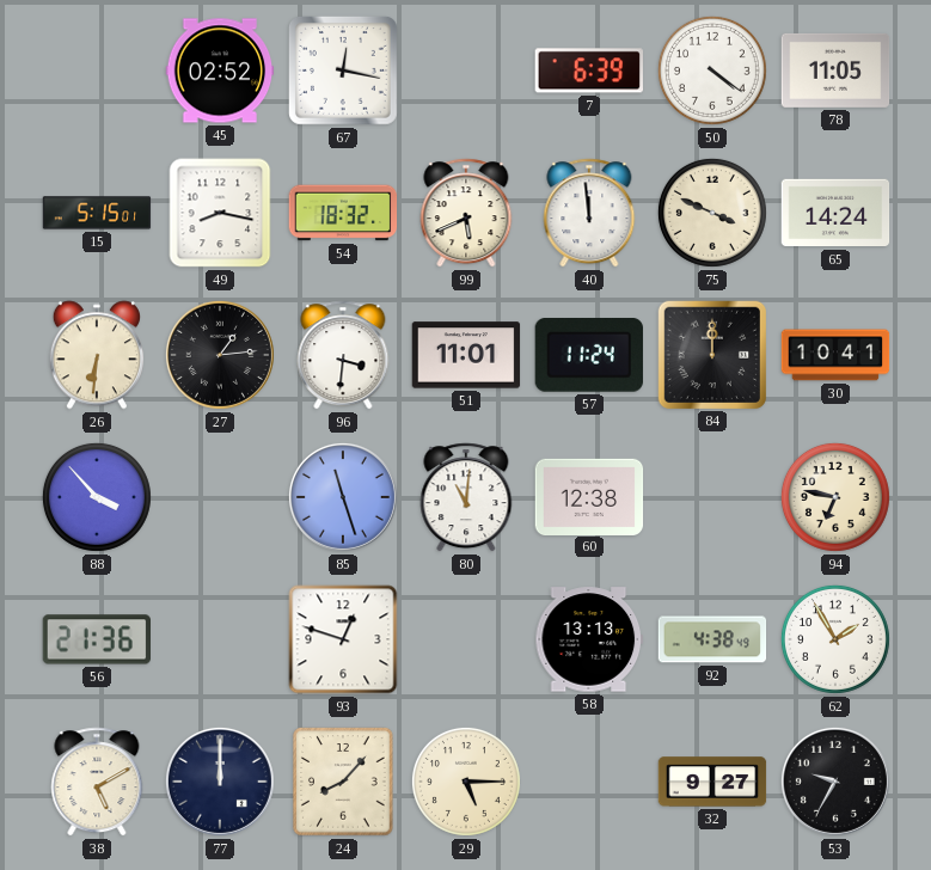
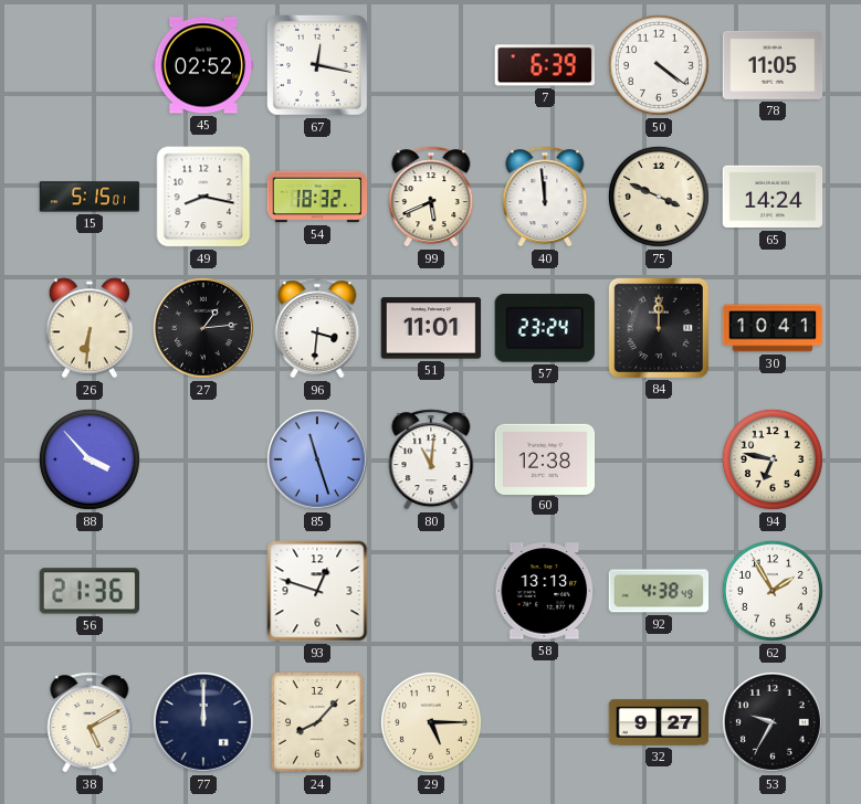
57: 11:24 -> 23:24
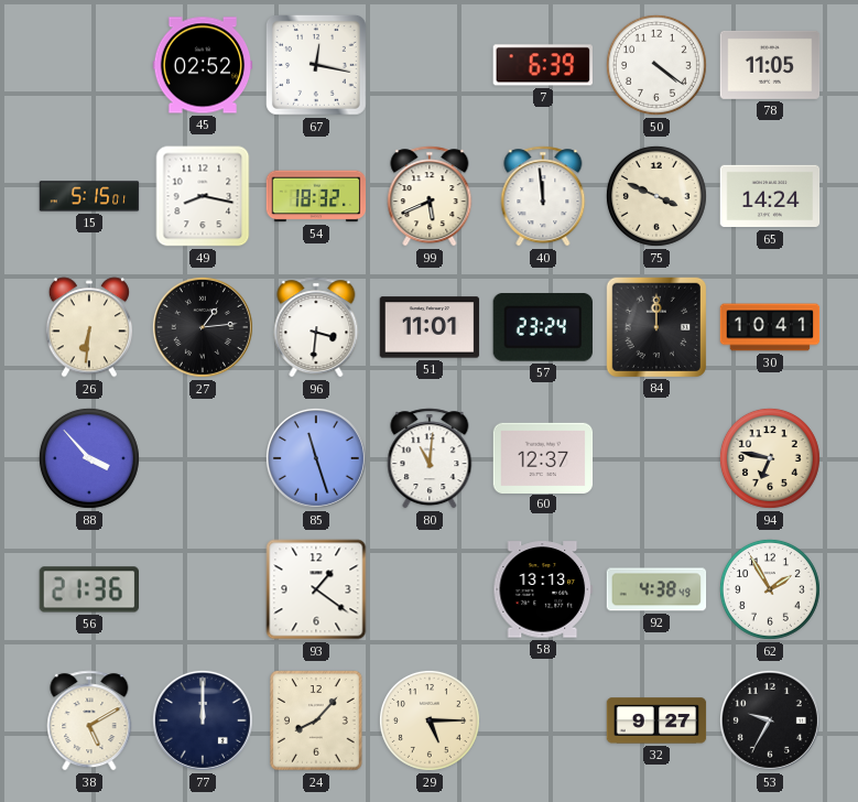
60: 12:38 -> 12:37
93: 12:48 -> 1:21
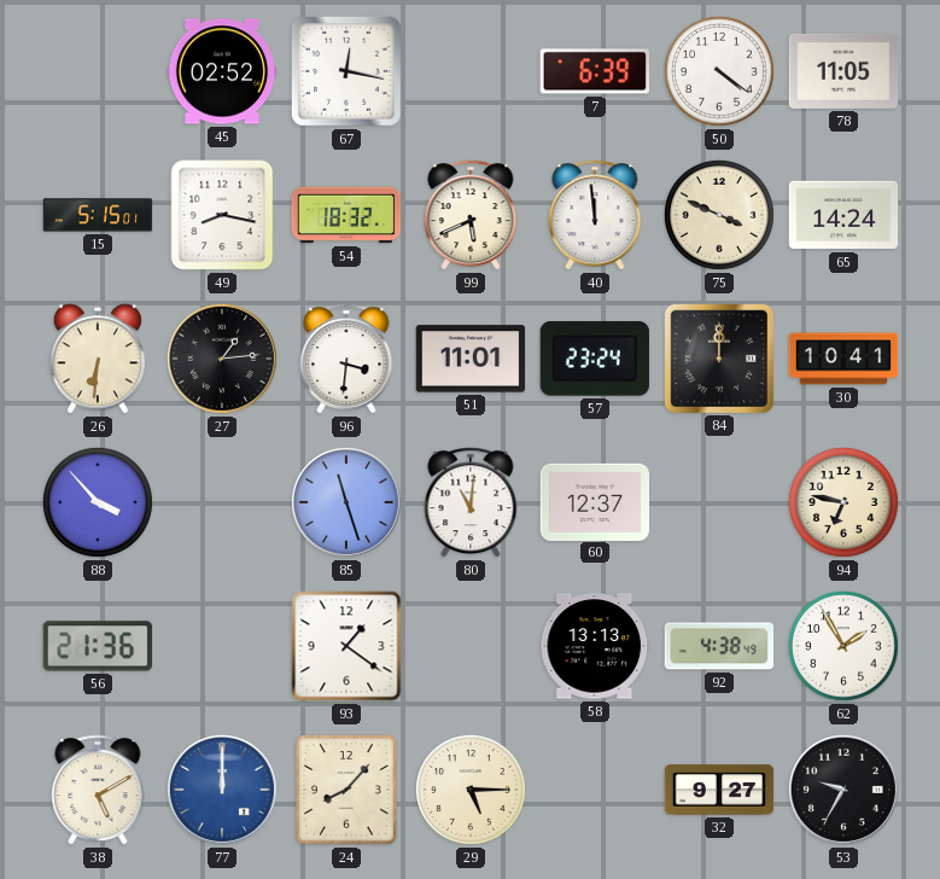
77 dial: navy -> blue
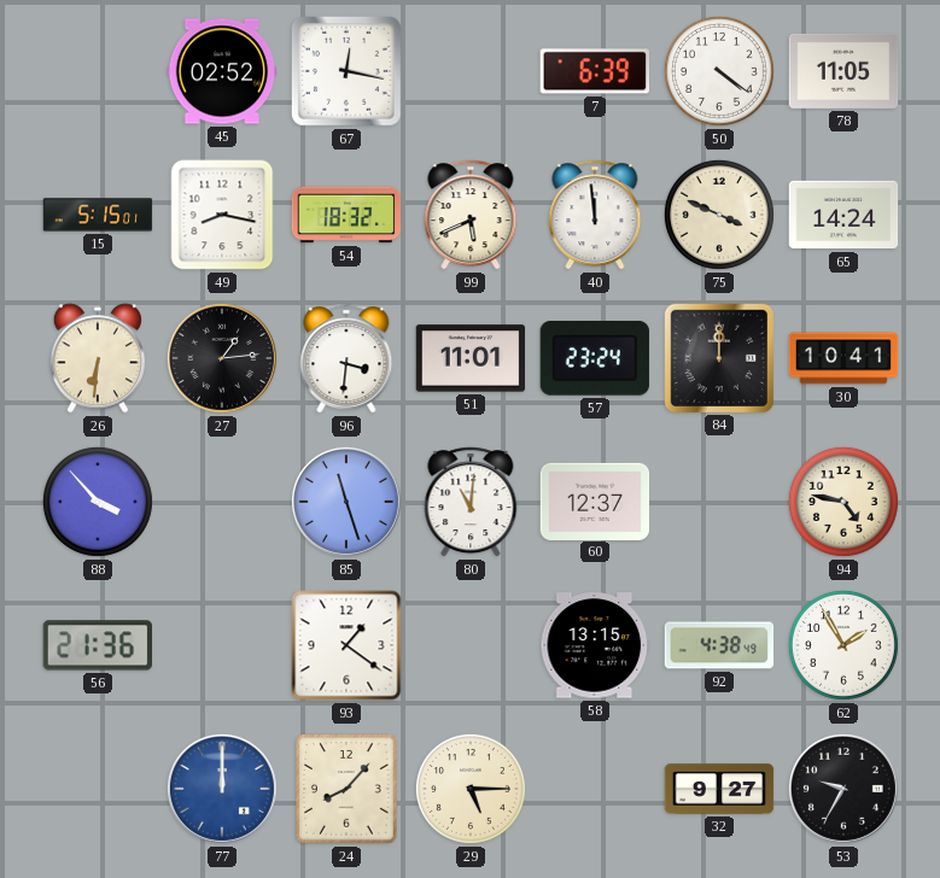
94: 6:47 -> 4:47
58: 13:13 -> 13:15
38: 5:10 -> none
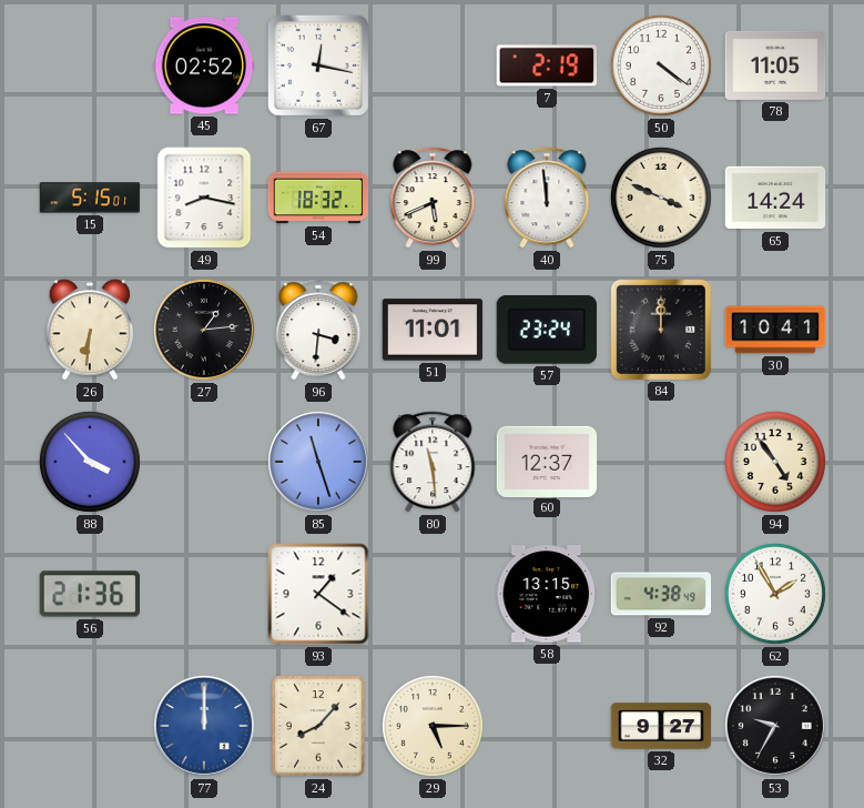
7: 6:39 -> 2:19
80: 11:01 -> 11:29
94: 4:47 -> 4:54
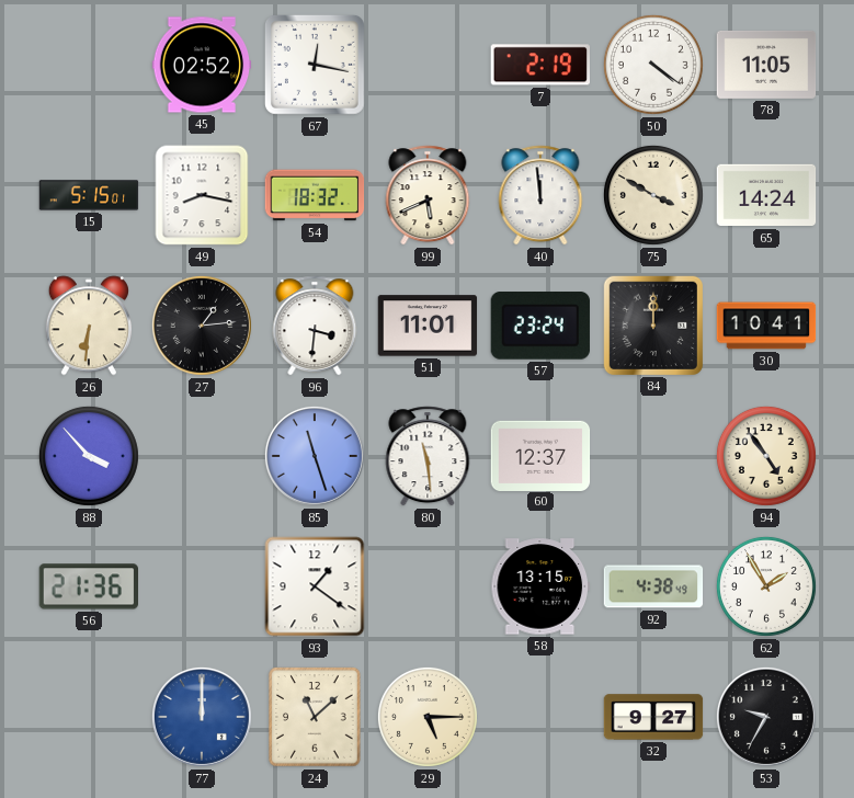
75: 3:49 -> 3:50
24: 8:07 -> 11:08
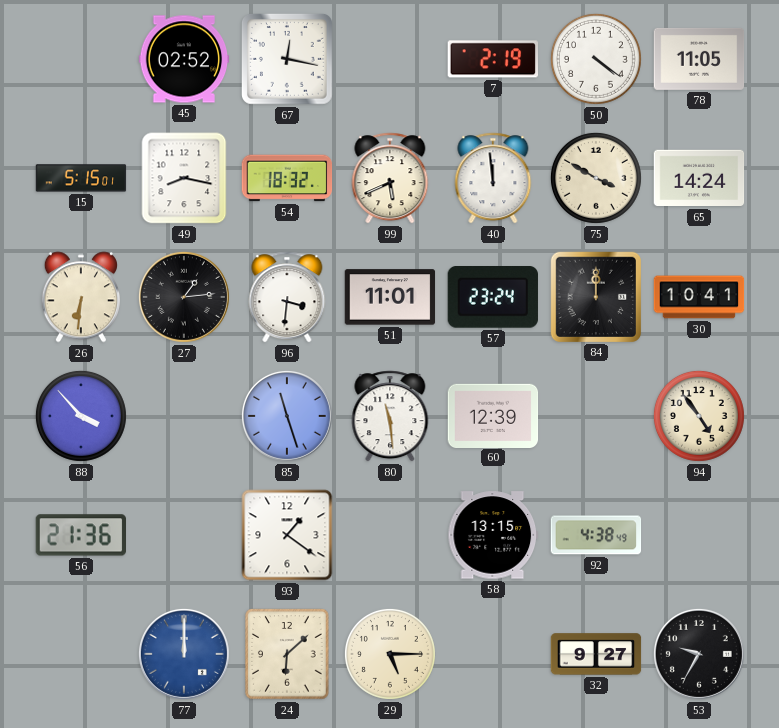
60: 12:37 -> 12:39
62: 1:55 -> none
24: 11:08 -> 6:08
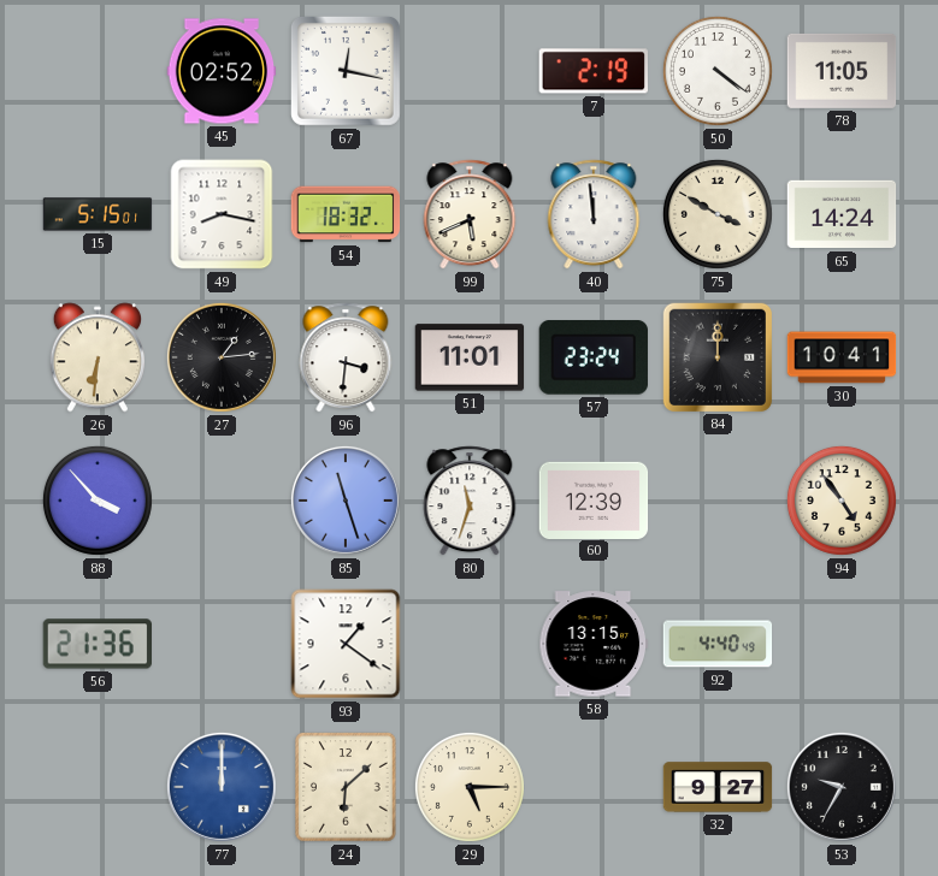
80: 11:29 -> 11:33
92: 4:38 -> 4:40
